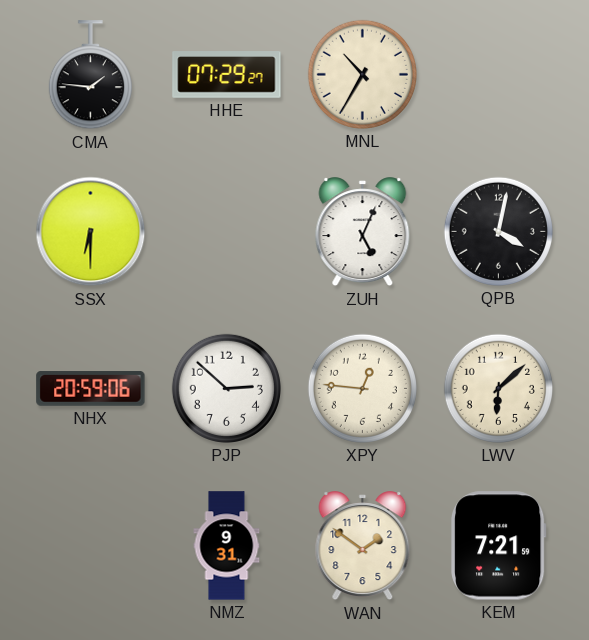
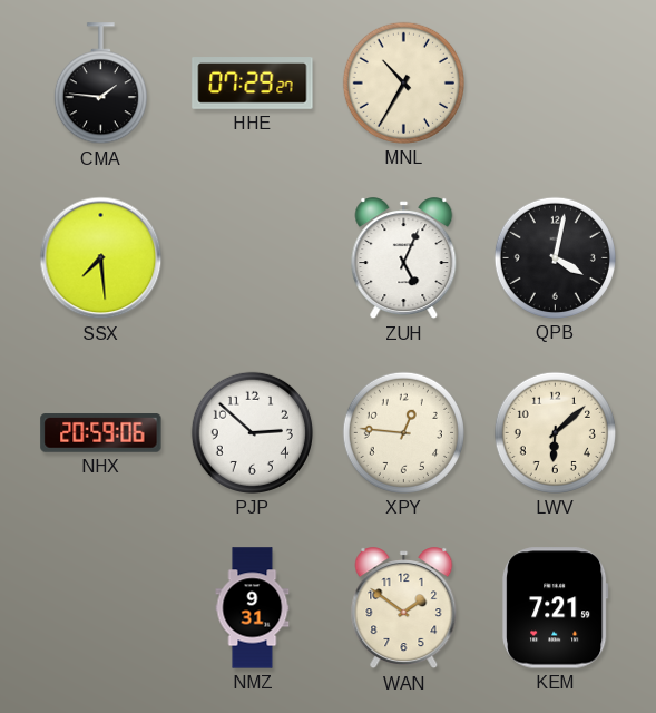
SSX: 6:30 -> 7:29
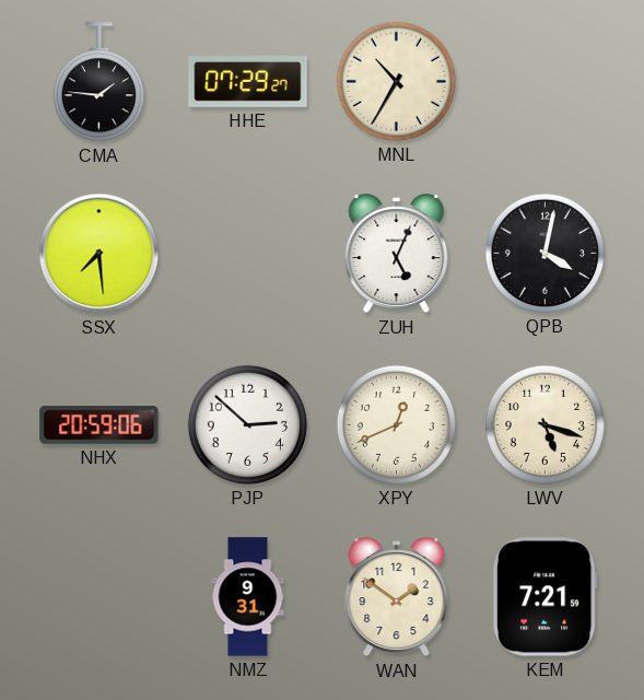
XPY: 12:46 -> 12:41
LWV: 6:08 -> 5:18
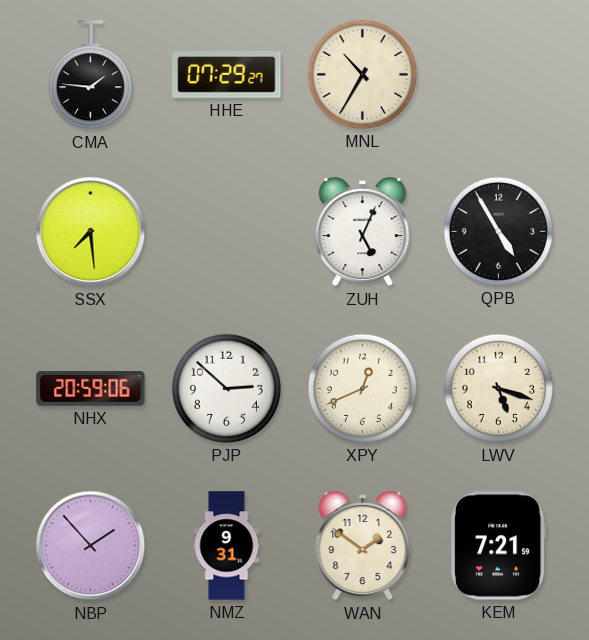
QPB: 4:02 -> 4:55
NBP: none -> 1:53
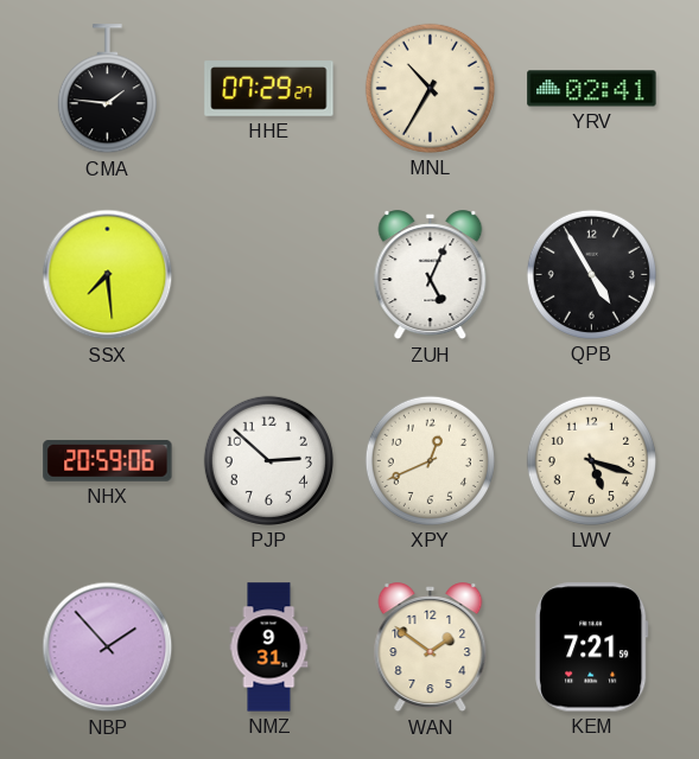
YRV: none -> 02:41
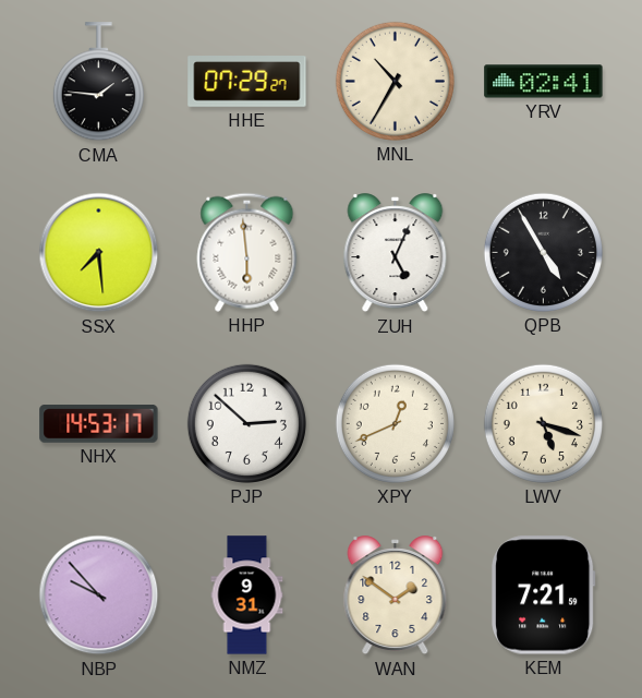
HHP: none -> 5:59
NHX: 20:59 -> 14:53
NBP: 1:53 -> 9:53
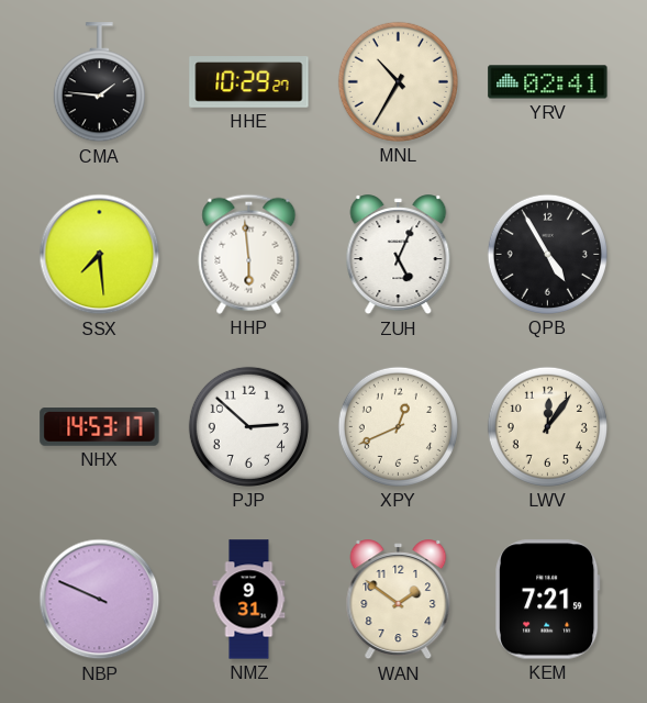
HHE: 07:29 -> 10:29
LWV: 5:18 -> 12:06
NBP: 9:53 -> 9:49
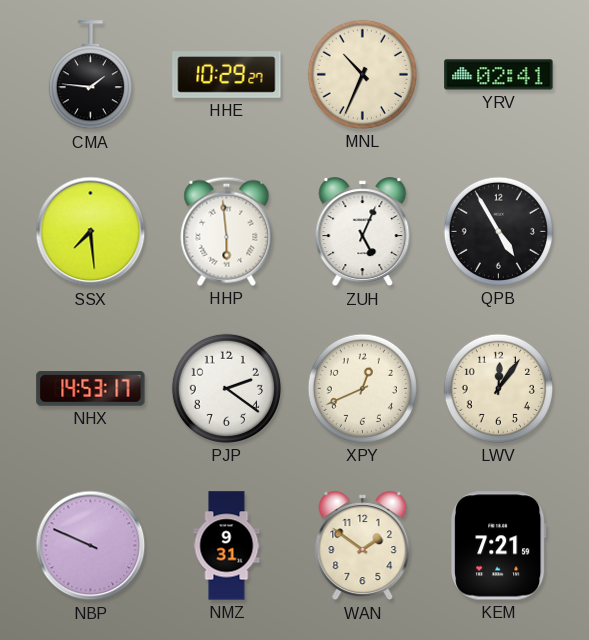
MNL: 10:35 -> 10:34
PJP: 2:52 -> 2:21
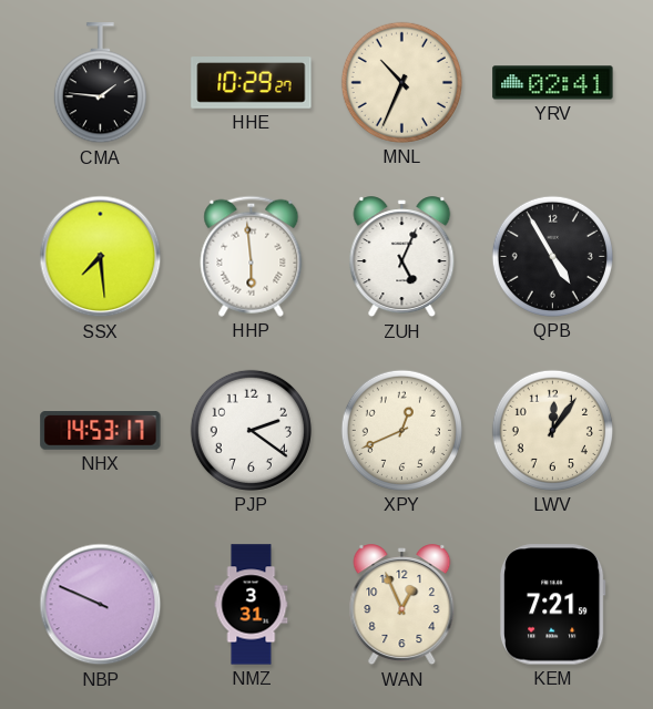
NMZ: 9:31 -> 3:31
WAN: 1:51 -> 12:56
